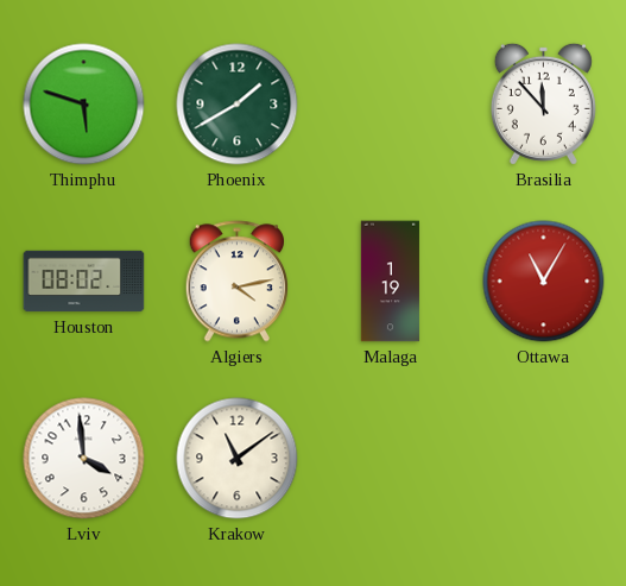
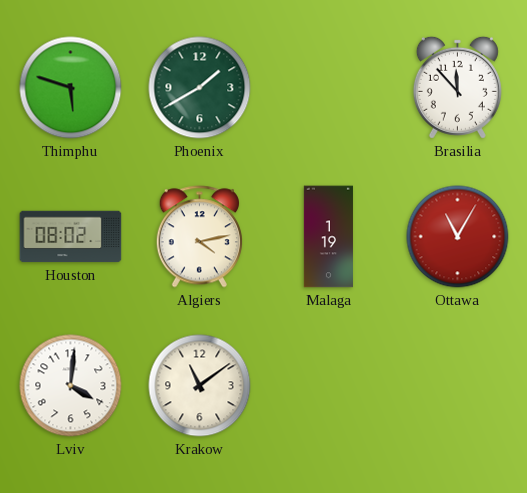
Lviv: 3:59 -> 4:01
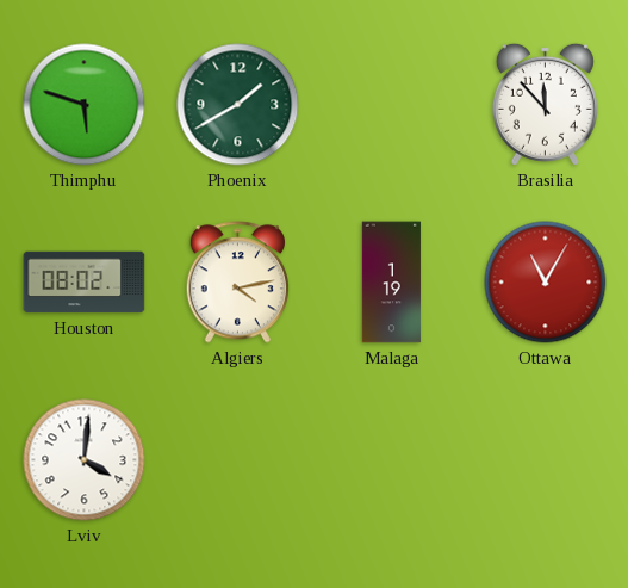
Krakow: 11:09 -> none
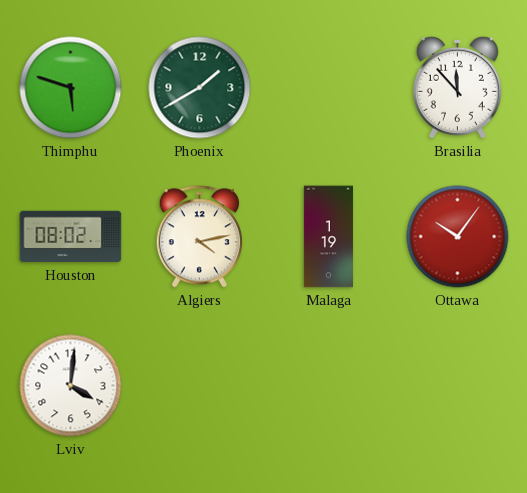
Ottawa: 11:05 -> 10:06
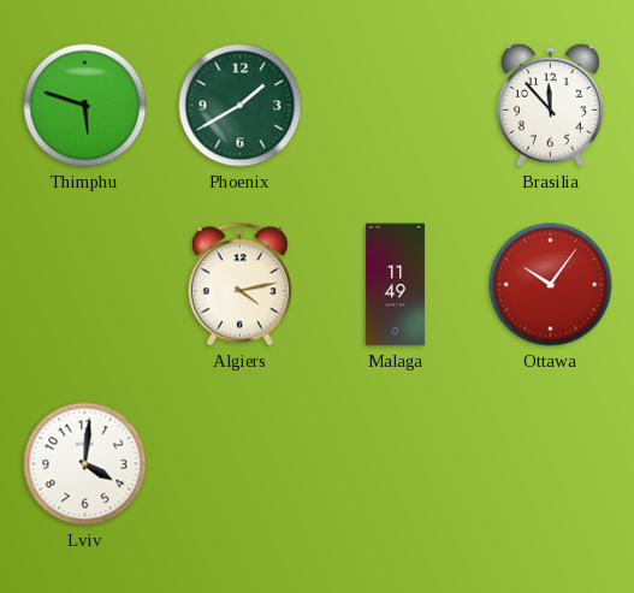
Houston: 08:02 -> none
Malaga: 1:19 -> 11:49
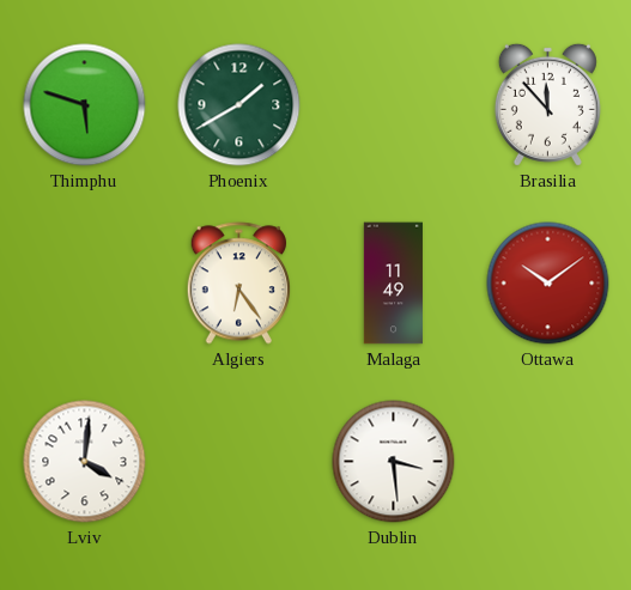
Algiers: 4:13 -> 6:24
Ottawa: 10:06 -> 10:09
Dublin: none -> 3:29
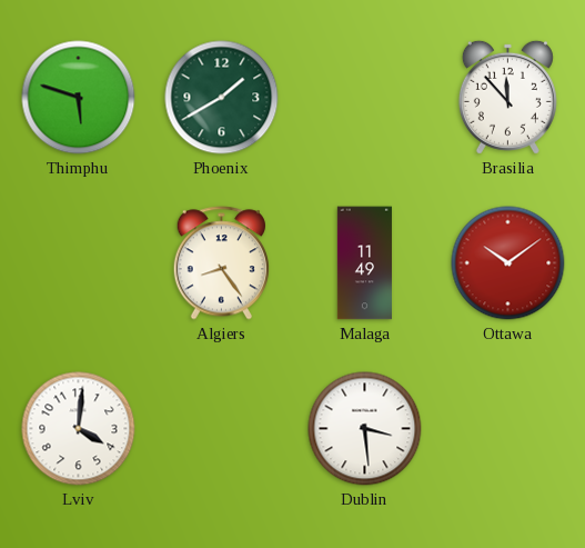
Algiers: 6:24 -> 8:24
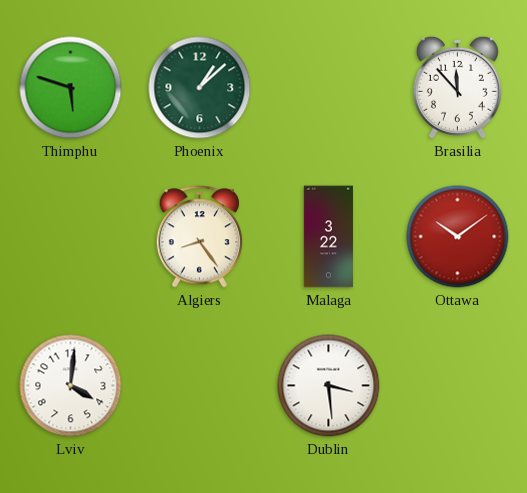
Phoenix: 1:40 -> 1:08
Malaga: 11:49 -> 3:22
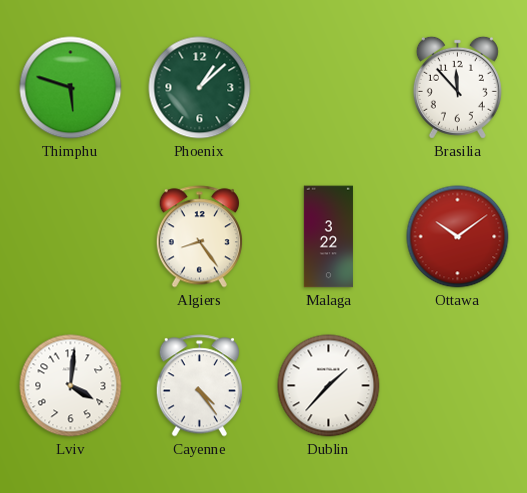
Cayenne: none -> 4:24
Dublin: 3:29 -> 1:37
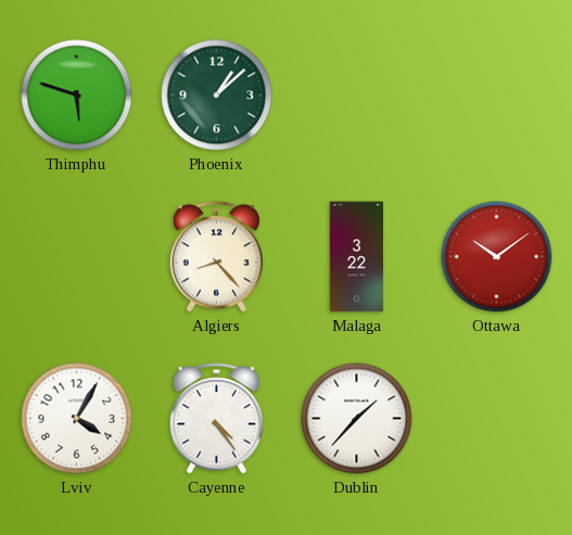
Brasilia: 11:53 -> none
Algiers: 8:24 -> 8:23
Lviv: 4:01 -> 4:05
